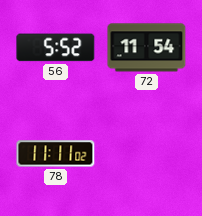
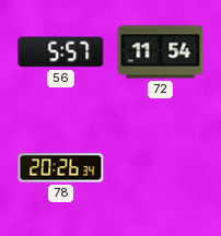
56: 5:52 -> 5:57
78: 11:11 -> 20:26
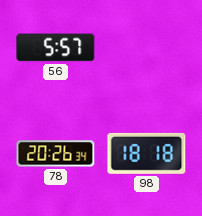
72: 11:54 -> none
98: none -> 18:18
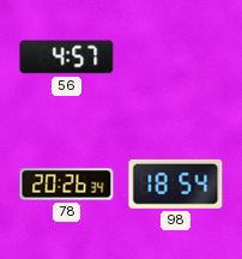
56: 5:57 -> 4:57
98: 18:18 -> 18:54
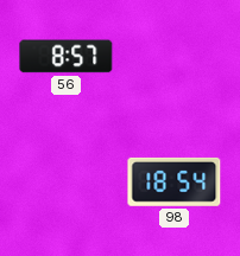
56: 4:57 -> 8:57
78: 20:26 -> none
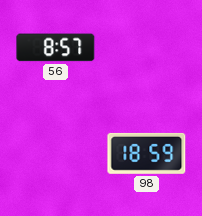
98: 18:54 -> 18:59
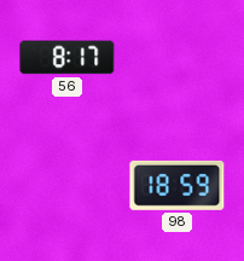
56: 8:57 -> 8:17
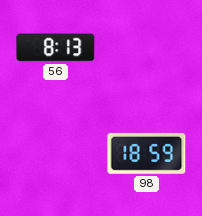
56: 8:17 -> 8:13
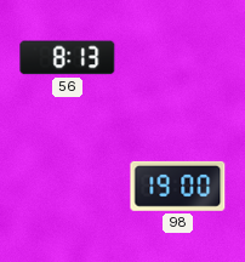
98: 18:59 -> 19:00
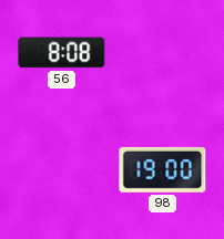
56: 8:13 -> 8:08
